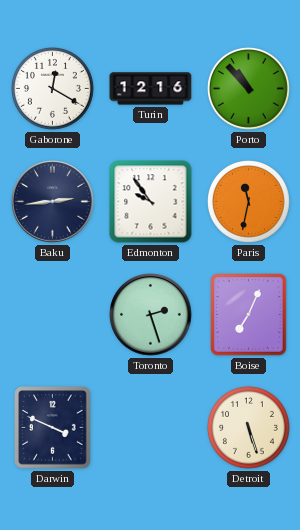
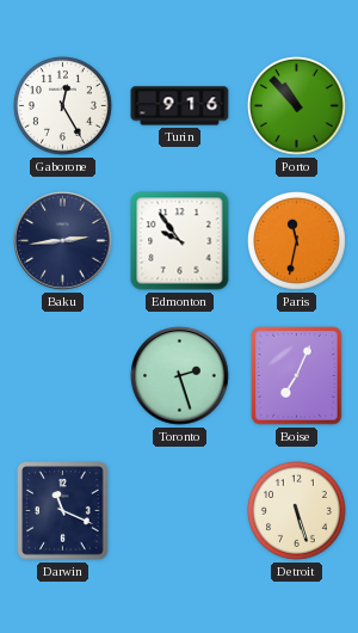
Gaborone: 12:20 -> 12:25
Turin: 12:16 -> 9:16
Darwin: 3:49 -> 11:19
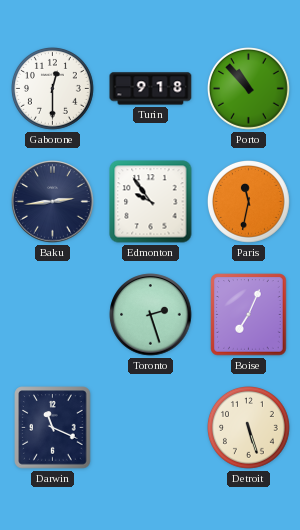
Gaborone: 12:25 -> 12:30
Turin: 9:16 -> 9:18
